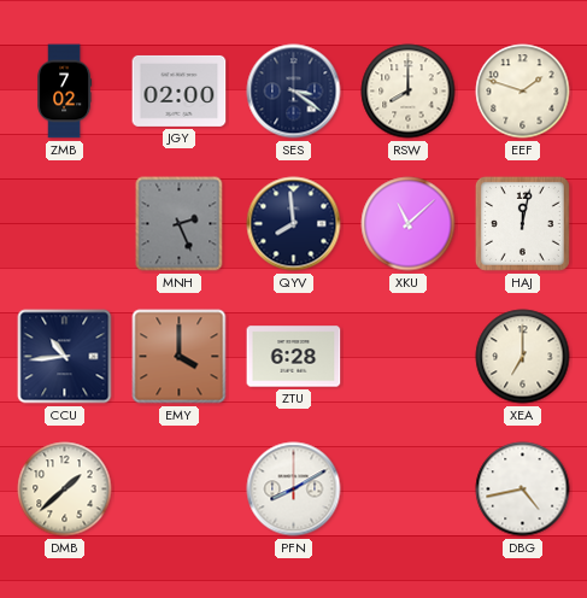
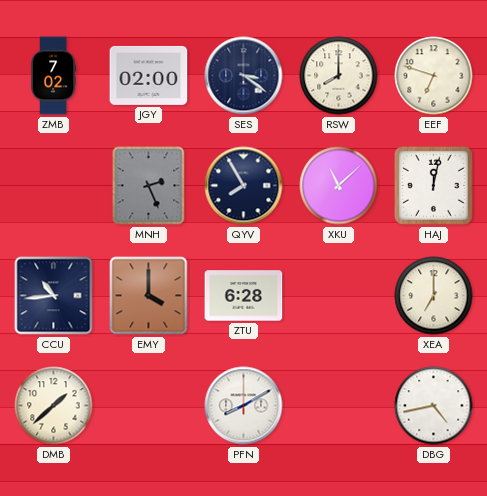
EEF: 1:48 -> 6:48
QYV: 7:59 -> 7:55
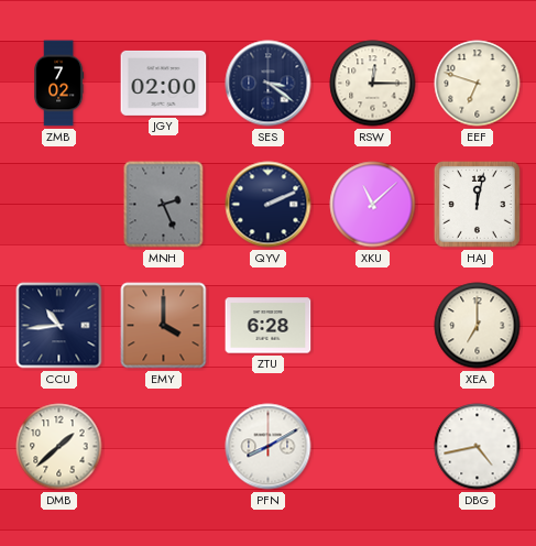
RSW: 8:00 -> 12:15
QYV: 7:55 -> 2:11
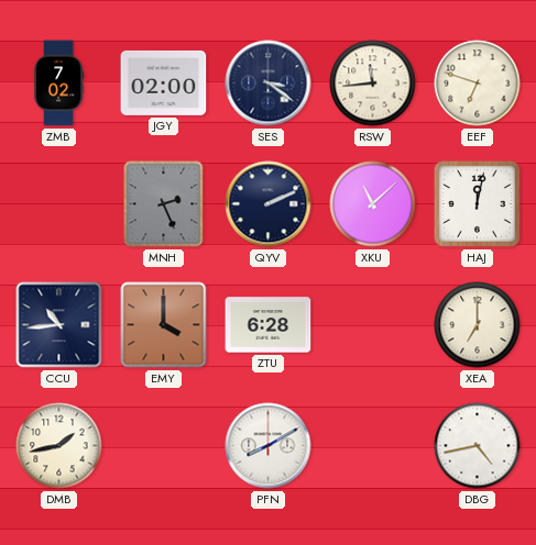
RSW: 12:15 -> 11:44
DMB: 1:38 -> 1:43
